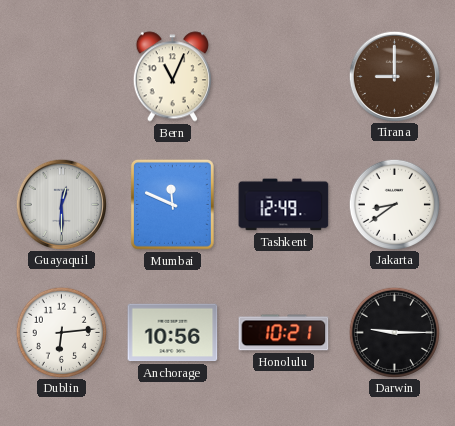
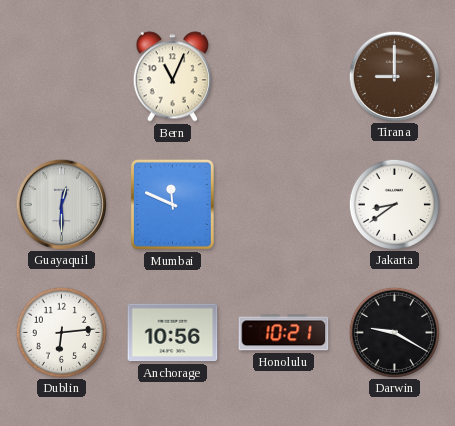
Tashkent: 12:49 -> none
Darwin: 9:15 -> 9:20
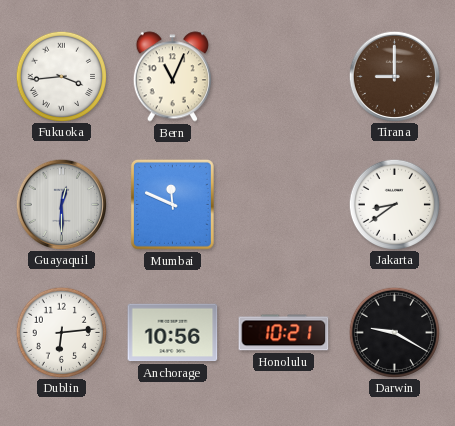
Fukuoka: none -> 3:44
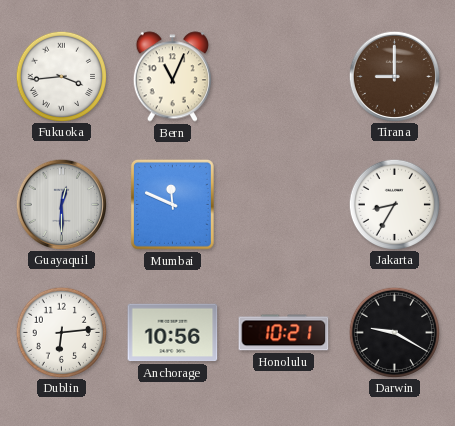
Jakarta: 8:39 -> 8:35
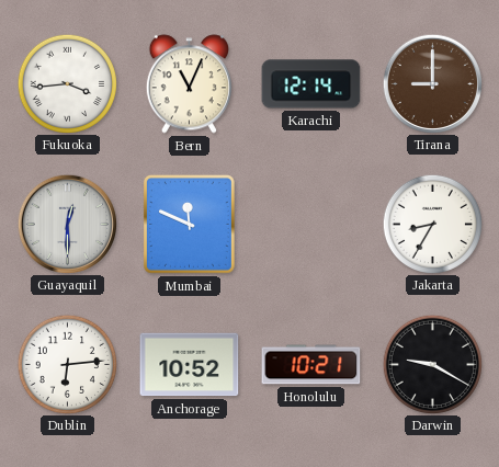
Karachi: none -> 12:14
Anchorage: 10:56 -> 10:52
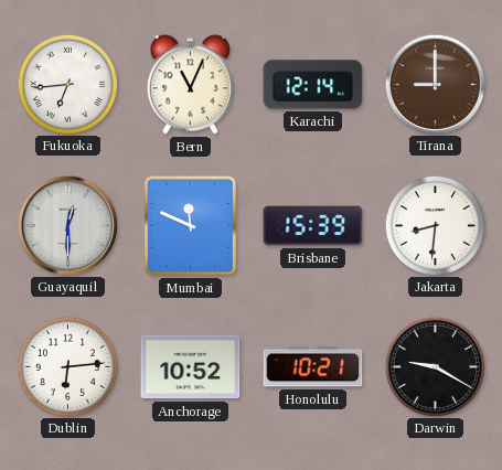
Fukuoka: 3:44 -> 6:44
Brisbane: none -> 15:39
Jakarta: 8:35 -> 8:31
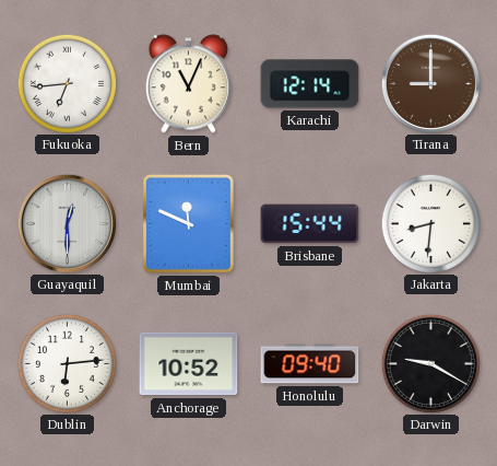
Brisbane: 15:39 -> 15:44
Honolulu: 10:21 -> 09:40
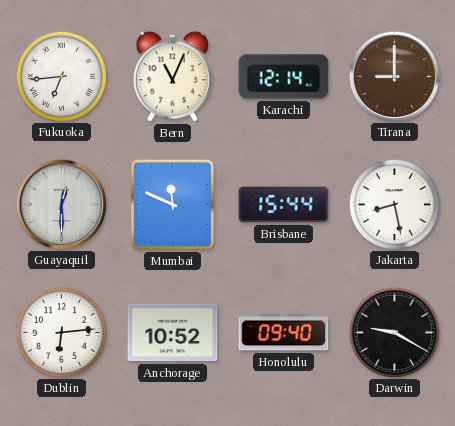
Jakarta: 8:31 -> 8:28
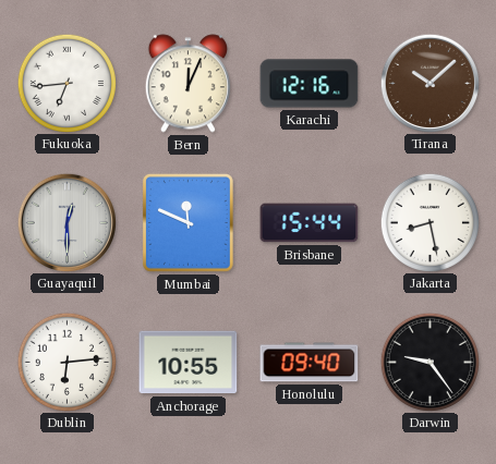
Bern: 11:04 -> 12:04
Karachi: 12:14 -> 12:16
Tirana: 9:00 -> 10:08
Anchorage: 10:52 -> 10:55
Darwin: 9:20 -> 9:24
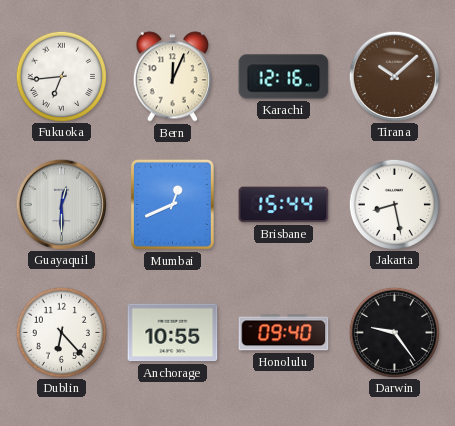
Mumbai: 11:49 -> 12:41
Dublin: 6:14 -> 6:23
